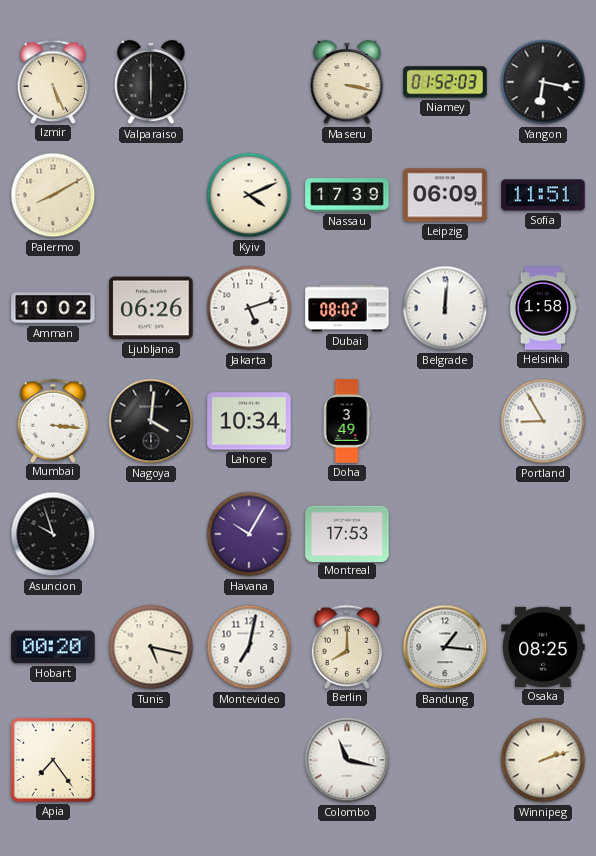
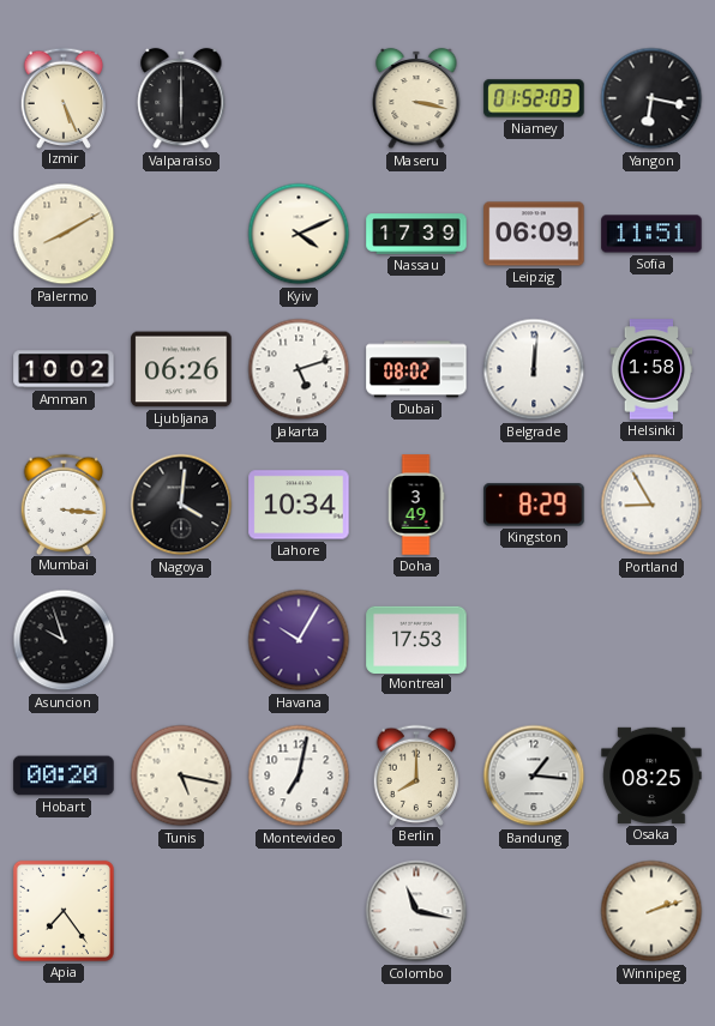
Kingston: none -> 8:29
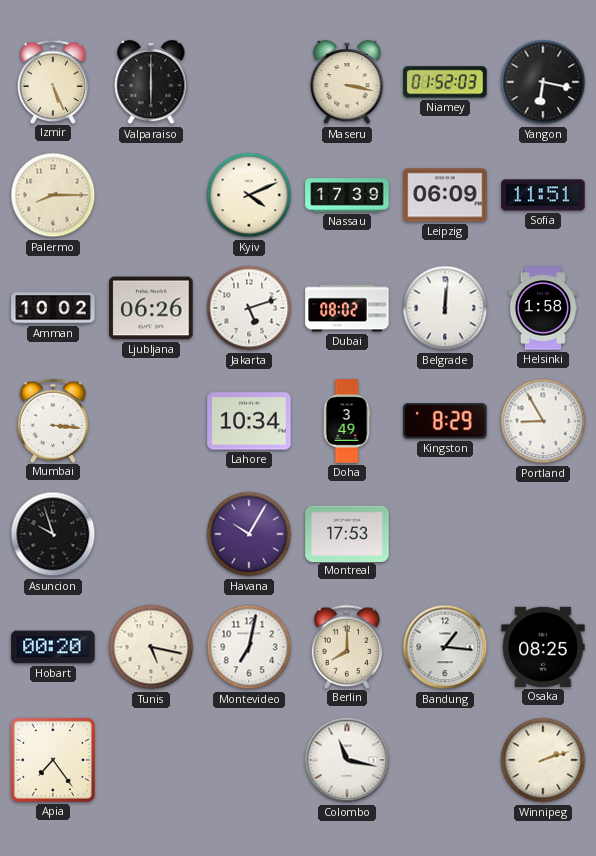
Palermo: 8:10 -> 8:15
Nagoya: 4:01 -> none
